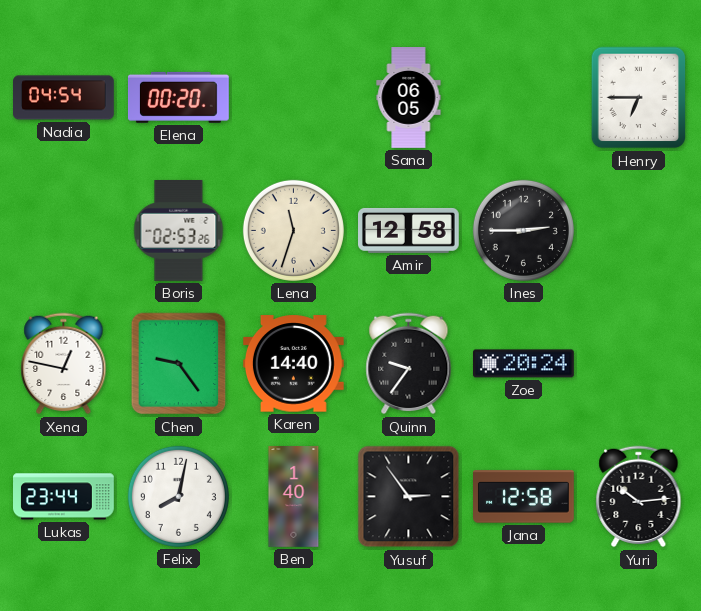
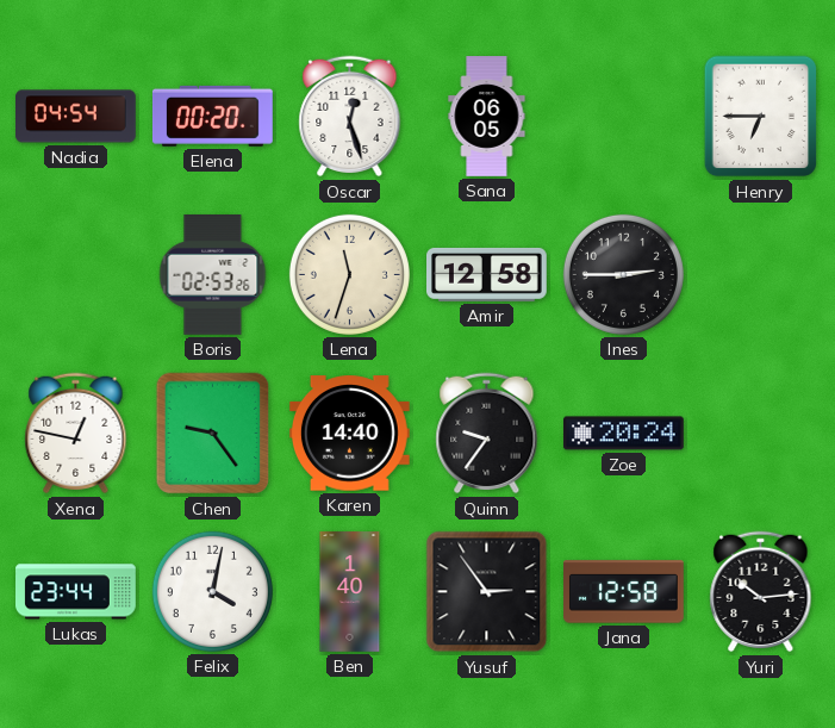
Oscar: none -> 12:27
Felix: 8:02 -> 4:02
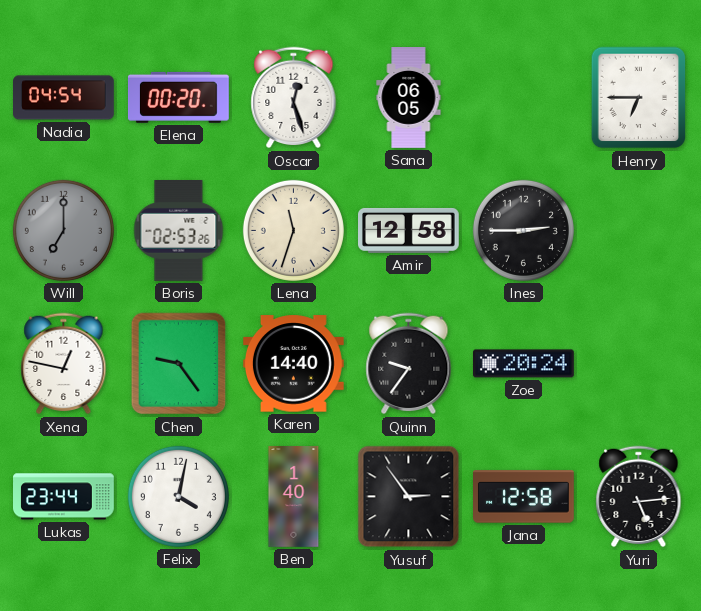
Will: none -> 7:00
Yuri: 10:14 -> 5:14
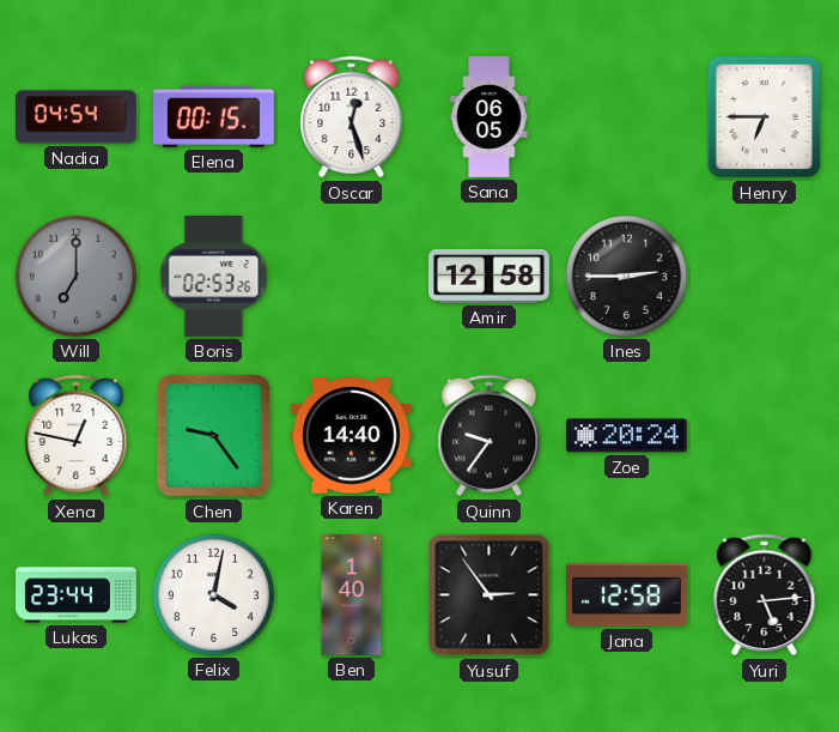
Elena: 00:20 -> 00:15
Lena: 11:33 -> none
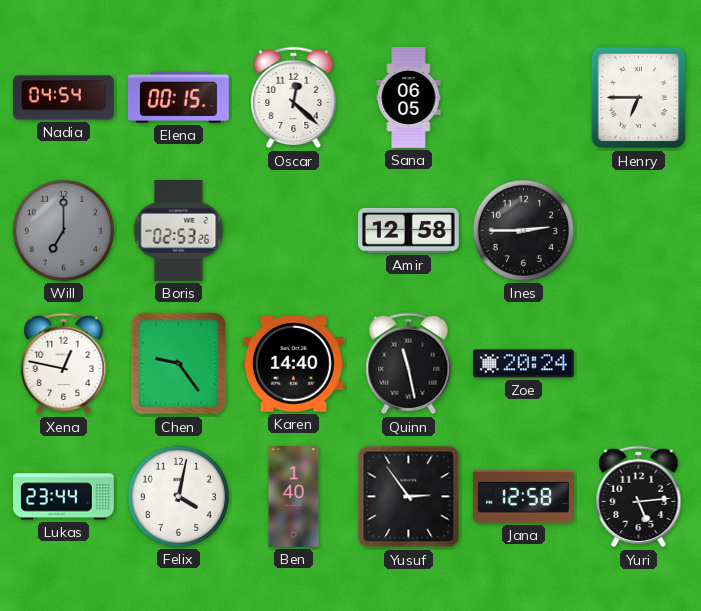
Oscar: 12:27 -> 12:22
Quinn: 9:36 -> 11:28
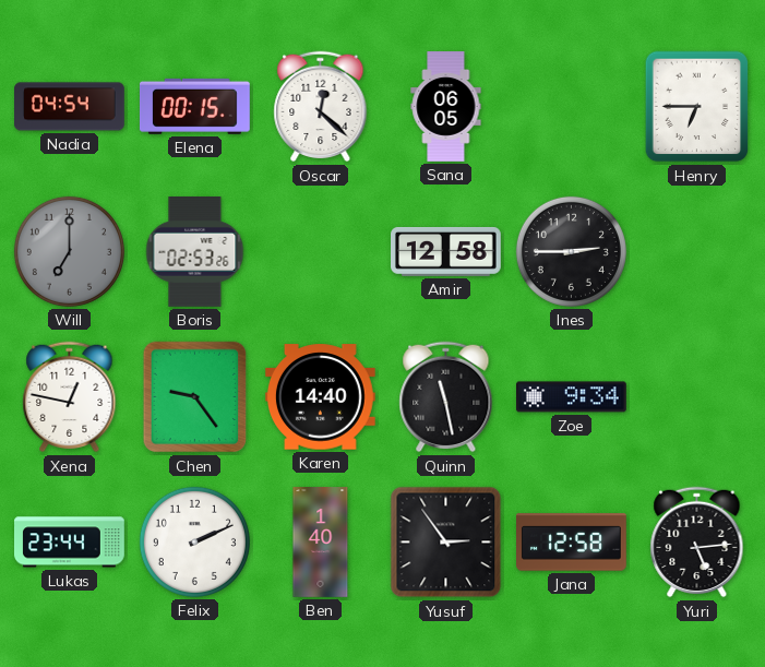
Zoe: 20:24 -> 9:34
Felix: 4:02 -> 2:11
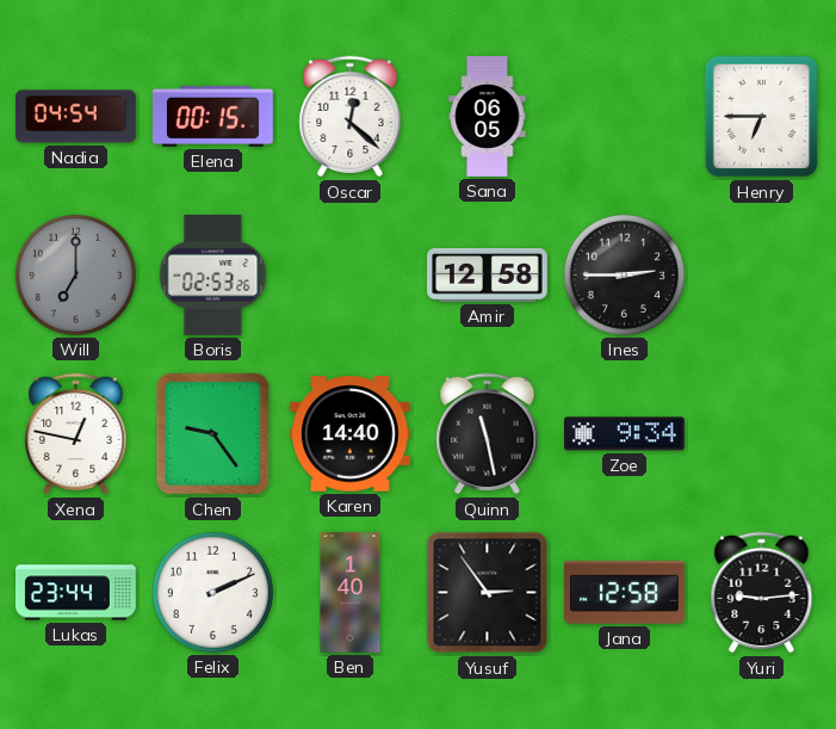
Yuri: 5:14 -> 9:14
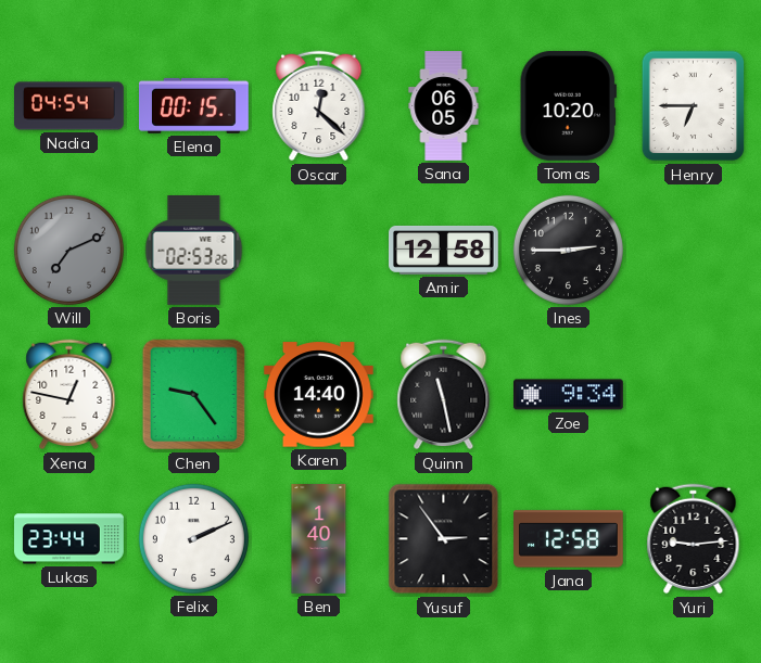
Tomas: none -> 10:20
Will: 7:00 -> 7:11
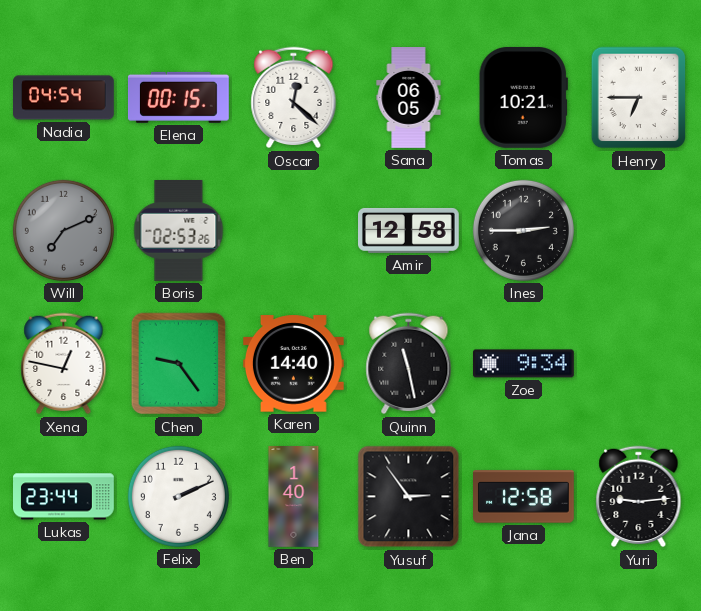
Tomas: 10:20 -> 10:21
